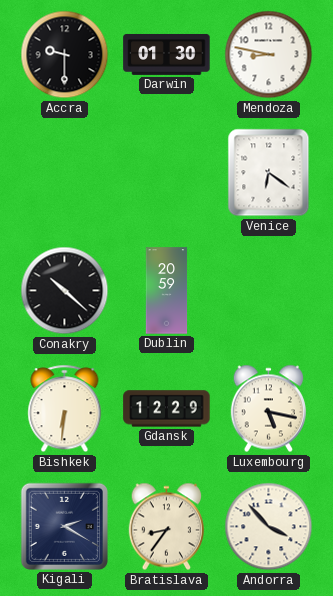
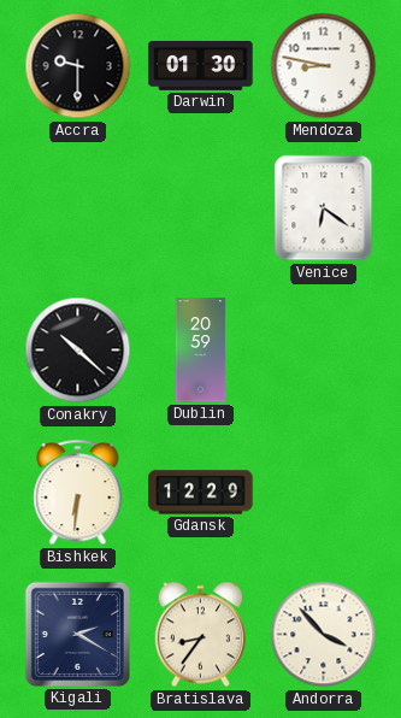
Luxembourg: 5:17 -> none
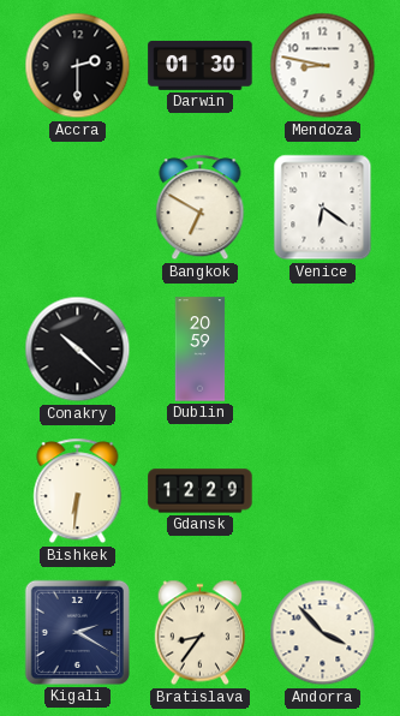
Accra: 9:30 -> 2:30
Bangkok: none -> 6:50
